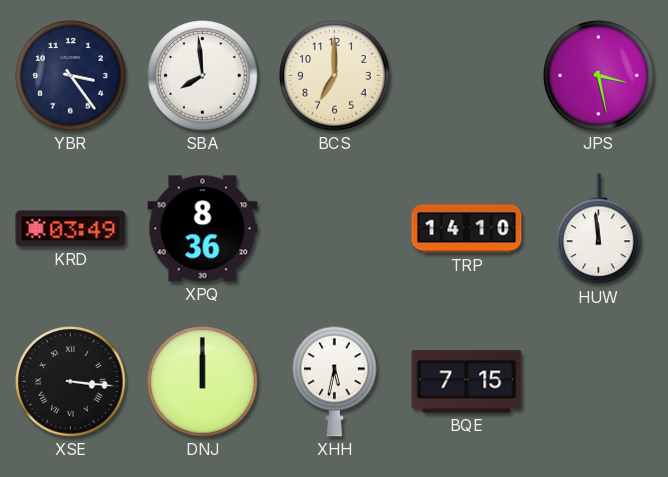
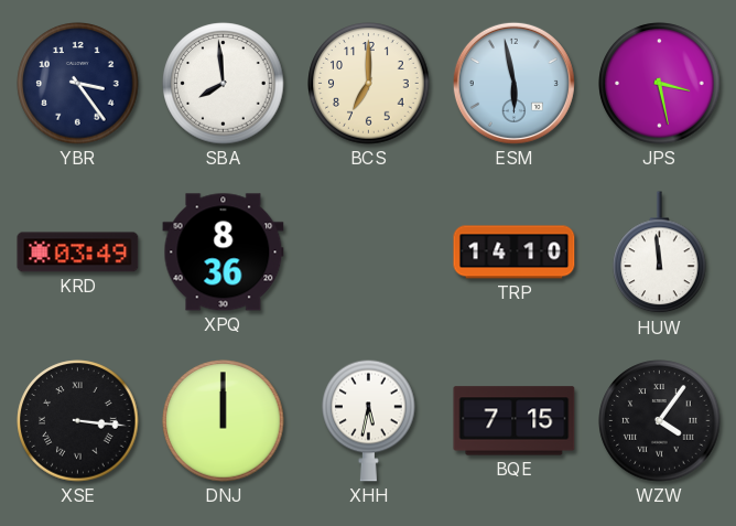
ESM: none -> 5:58
WZW: none -> 4:06
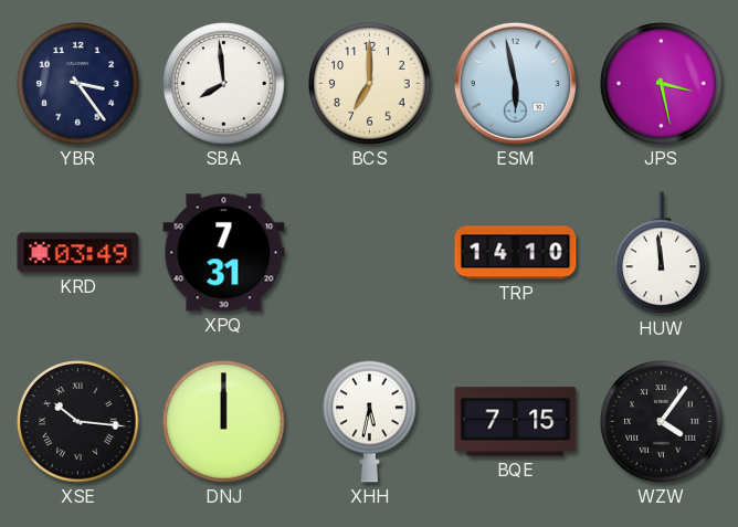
XPQ: 8:36 -> 7:31
XSE: 3:16 -> 10:16
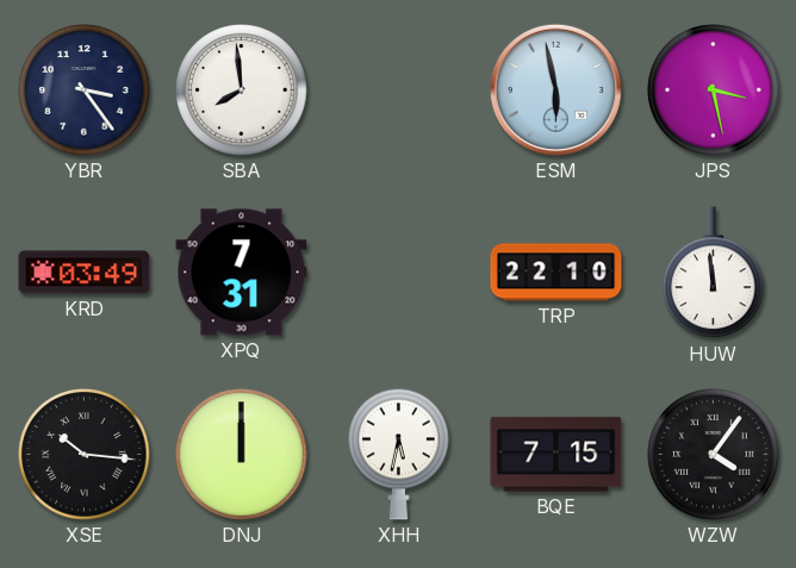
BCS: 7:00 -> none
TRP: 14:10 -> 22:10
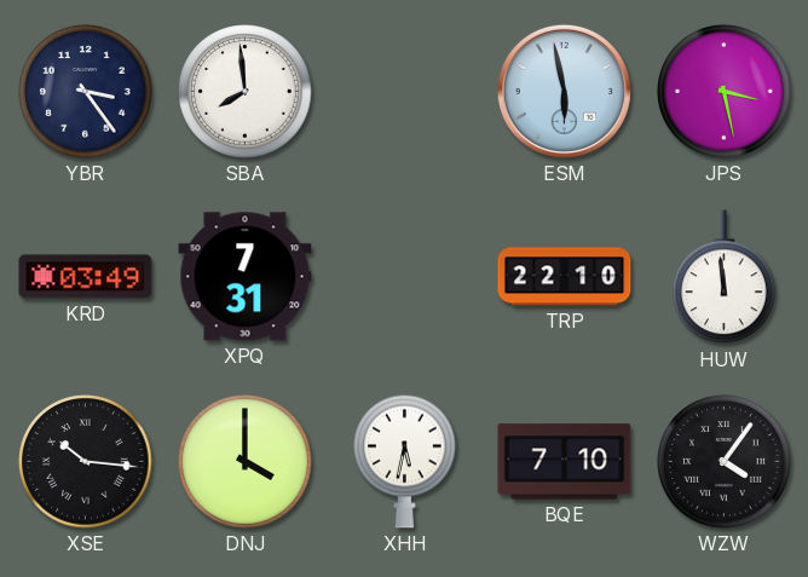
DNJ: 12:00 -> 4:00
BQE: 7:15 -> 7:10
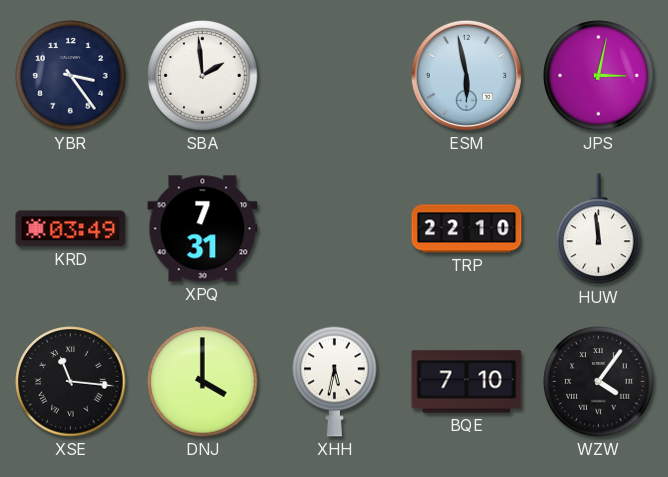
SBA: 7:59 -> 1:59
JPS: 3:28 -> 3:02
XSE: 10:16 -> 11:16
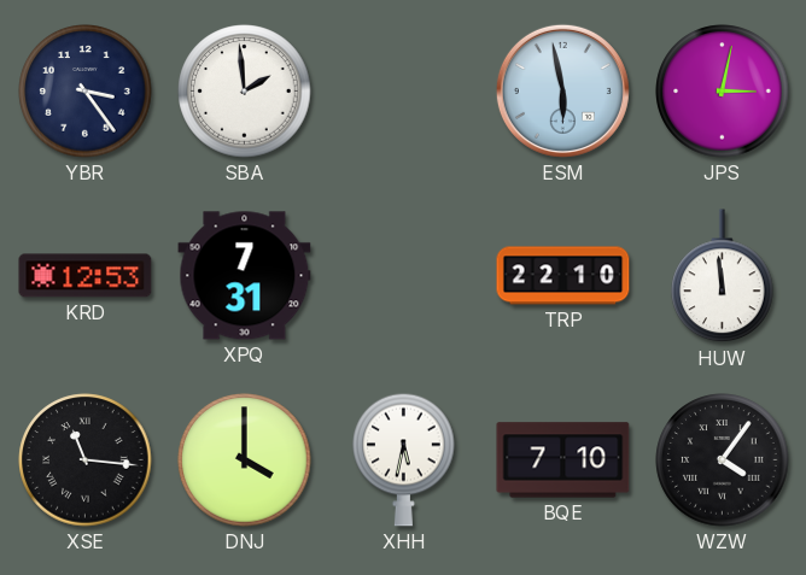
KRD: 03:49 -> 12:53
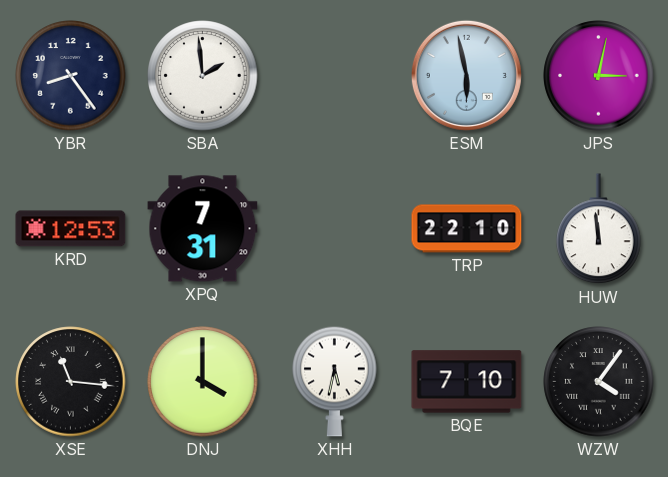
YBR: 3:24 -> 8:24
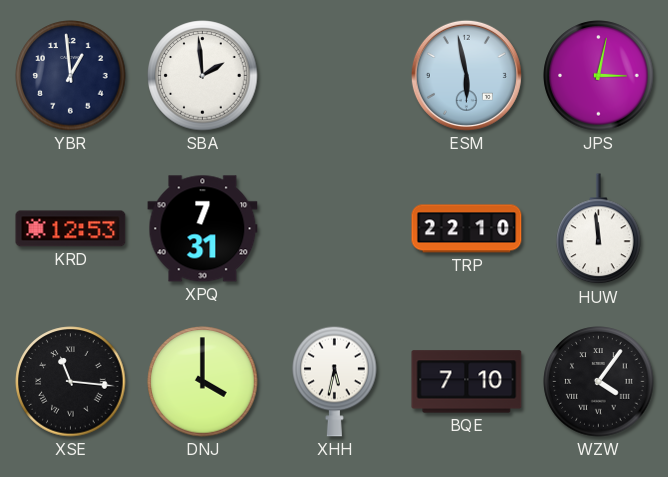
YBR: 8:24 -> 12:59
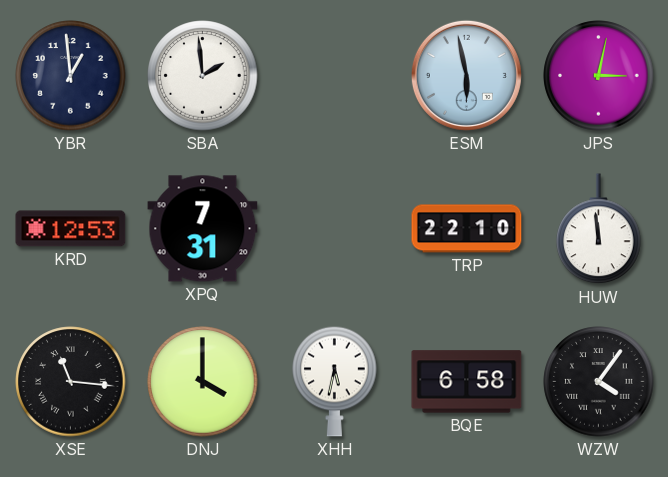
BQE: 7:10 -> 6:58
